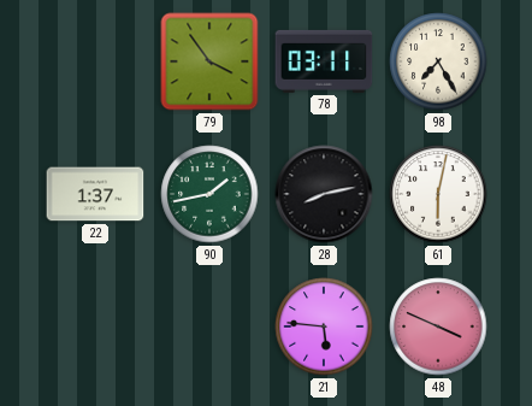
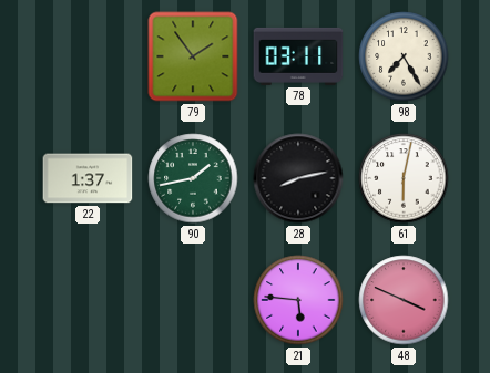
79: 3:54 -> 1:54
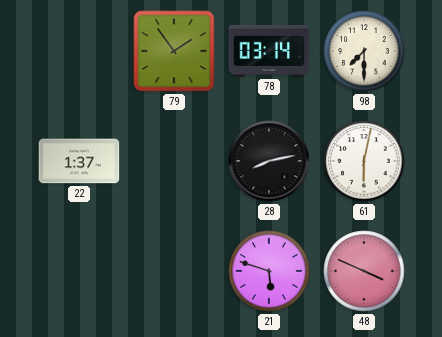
78: 03:11 -> 03:14
98: 7:25 -> 7:30
90: 1:43 -> none
21: 5:46 -> 5:48
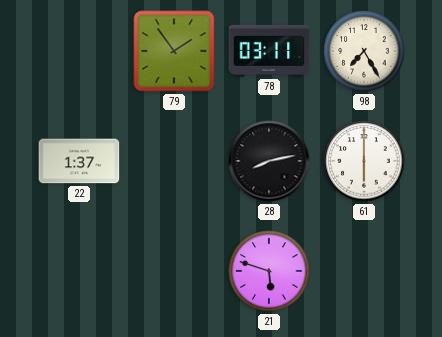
78: 03:14 -> 03:11
98: 7:30 -> 7:25
61: 6:02 -> 6:00
48: 3:49 -> none
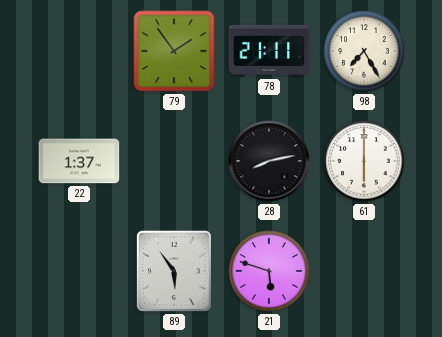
78: 03:11 -> 21:11
89: none -> 5:54
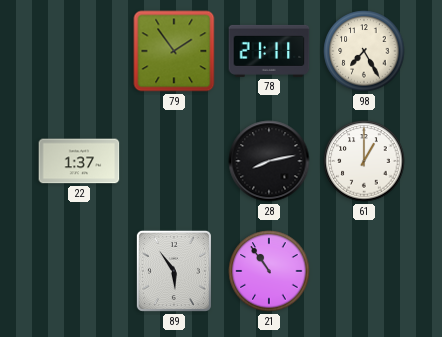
61: 6:00 -> 1:00
21: 5:48 -> 10:54
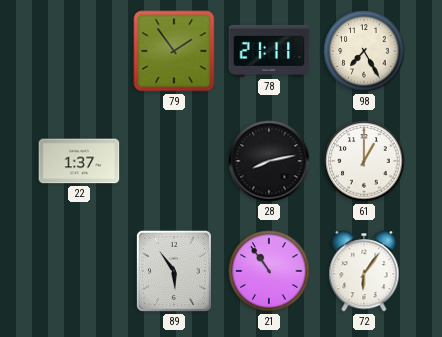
72: none -> 6:06
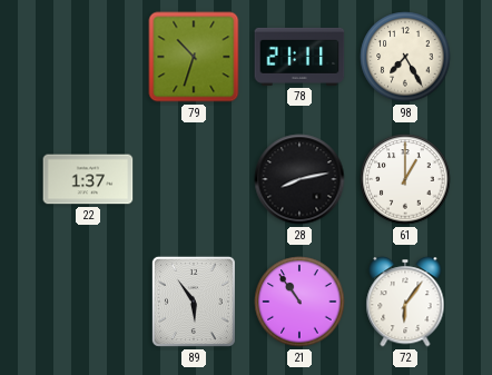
79: 1:54 -> 10:33
